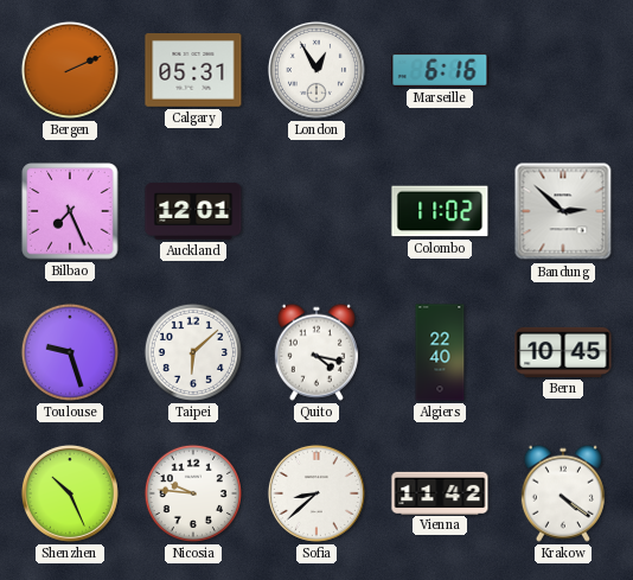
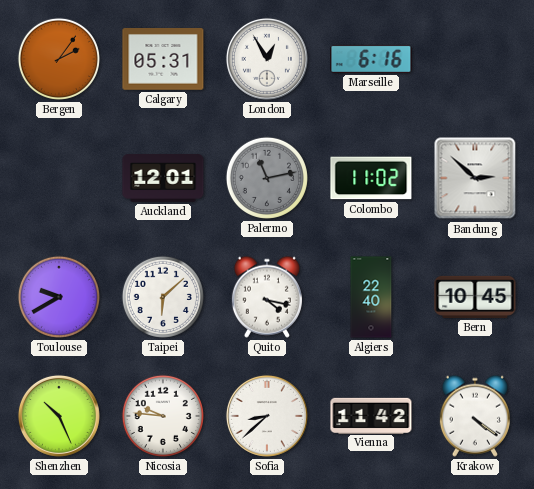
Bergen: 2:11 -> 2:06
Bilbao: 7:26 -> none
Palermo: none -> 11:13
Toulouse: 9:27 -> 9:40
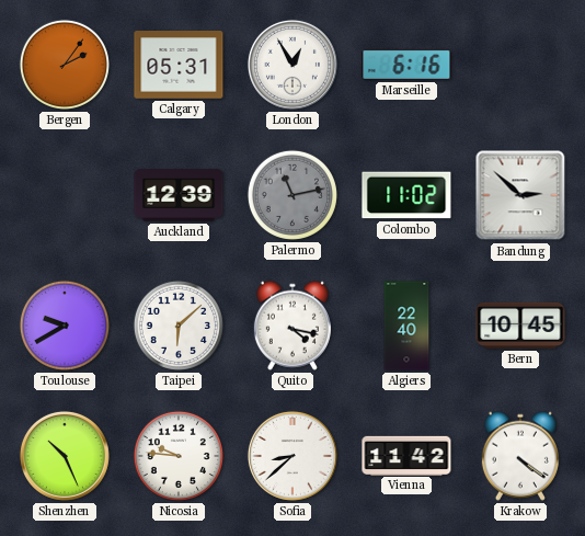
Auckland: 12:01 -> 12:39
